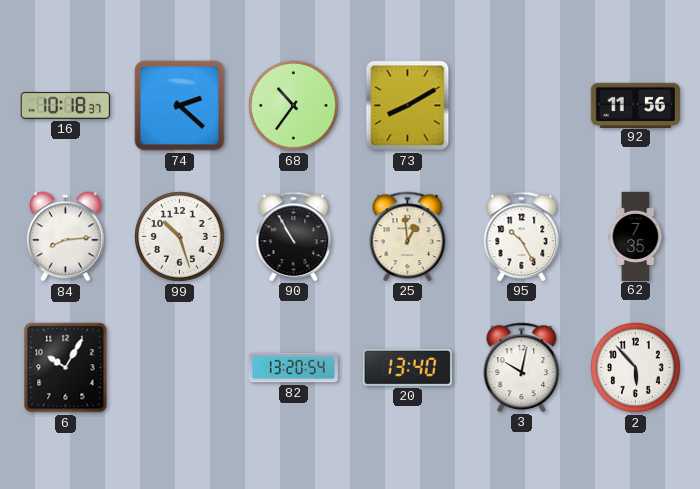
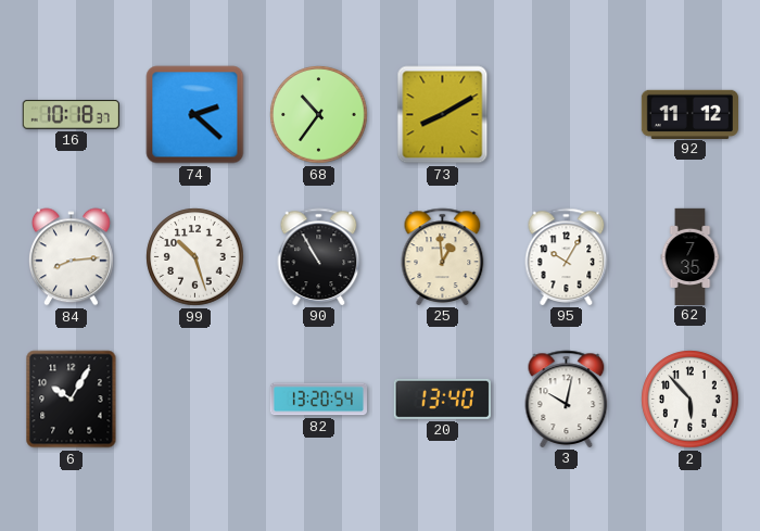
92: 11:56 -> 11:12
95: 10:25 -> 10:05
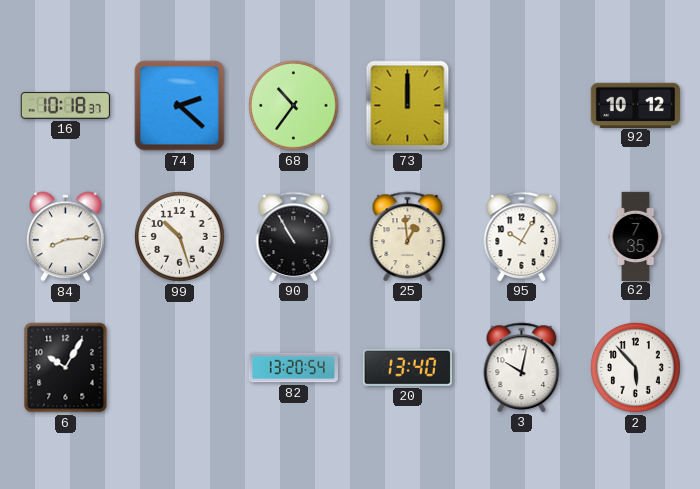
73: 8:10 -> 12:00
92: 11:12 -> 10:12
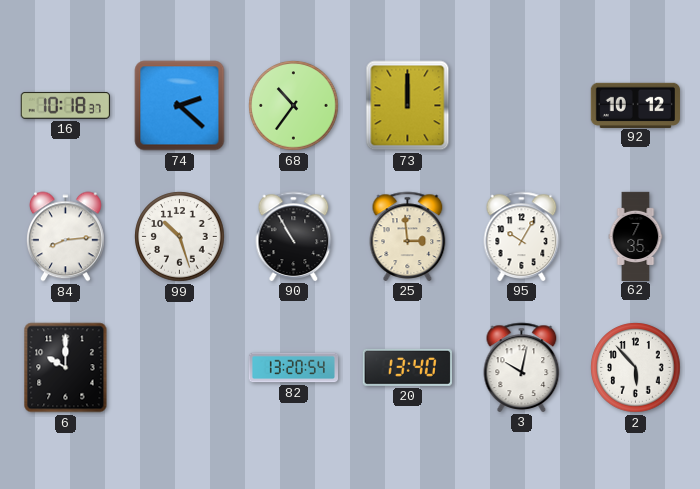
25: 12:59 -> 2:59
6: 10:05 -> 10:00
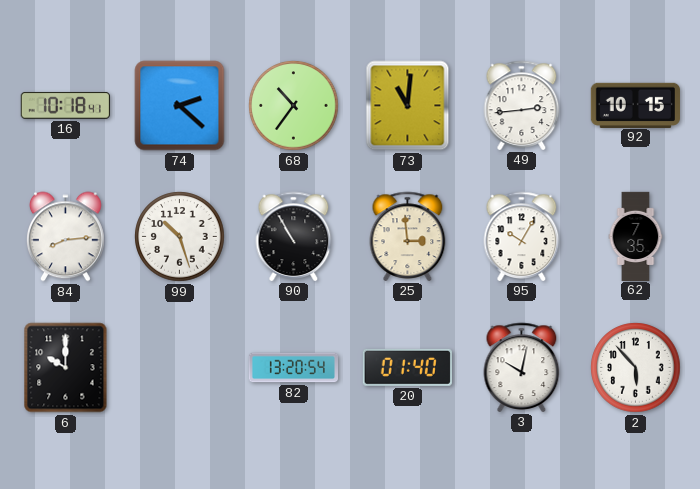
16: 10:18:37 -> 10:18:41
73: 12:00 -> 11:01
49: none -> 2:44
92: 10:12 -> 10:15
20: 13:40 -> 01:40
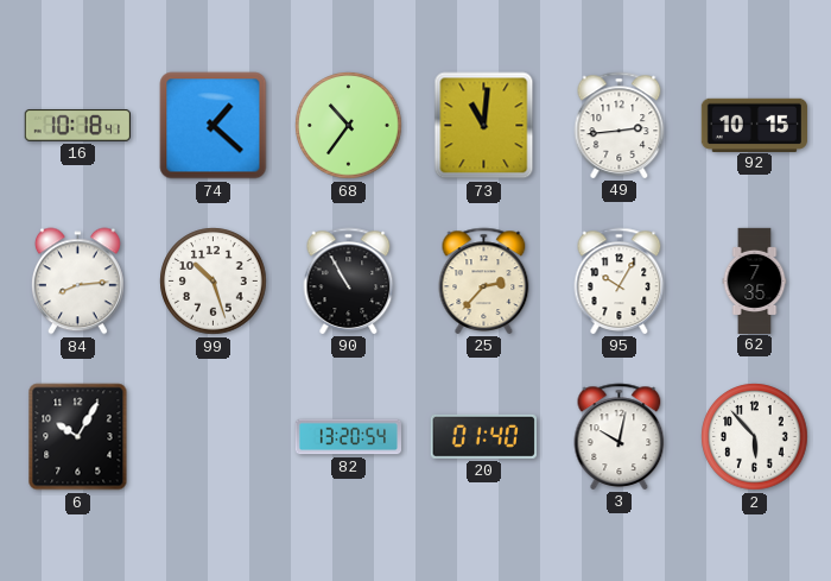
74: 2:22 -> 1:22
25: 2:59 -> 2:37
6: 10:00 -> 10:05
